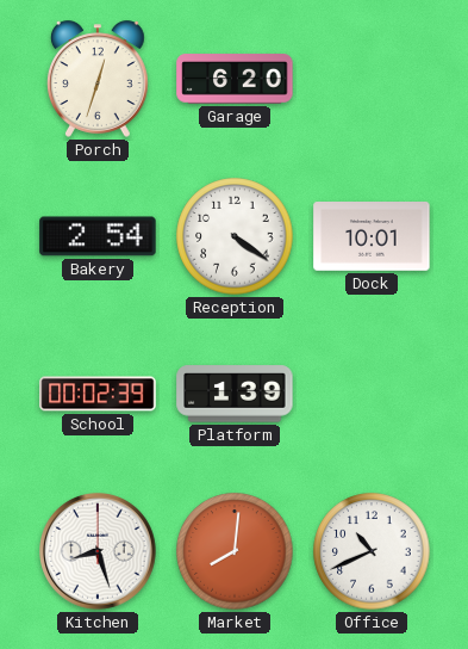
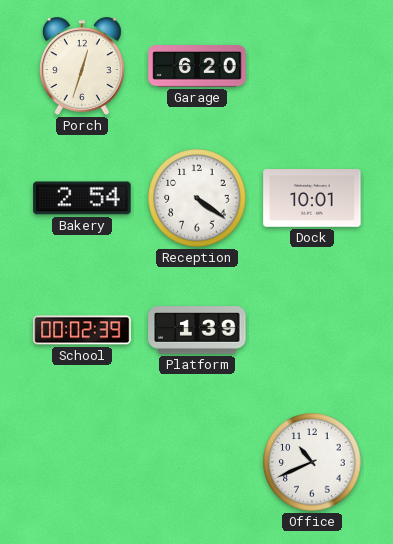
Kitchen: 8:27 -> none
Market: 8:01 -> none
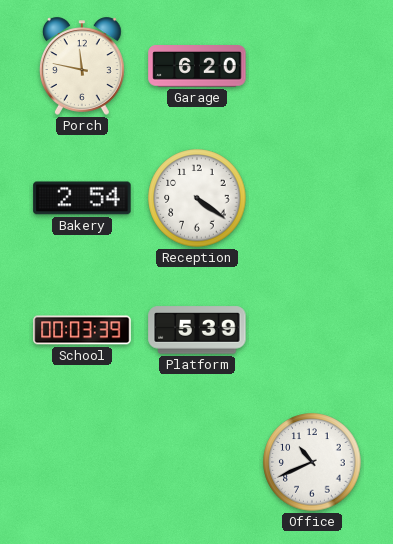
Porch: 12:33 -> 11:47
Dock: 10:01 -> none
School: 00:02 -> 00:03
Platform: 1:39 -> 5:39
